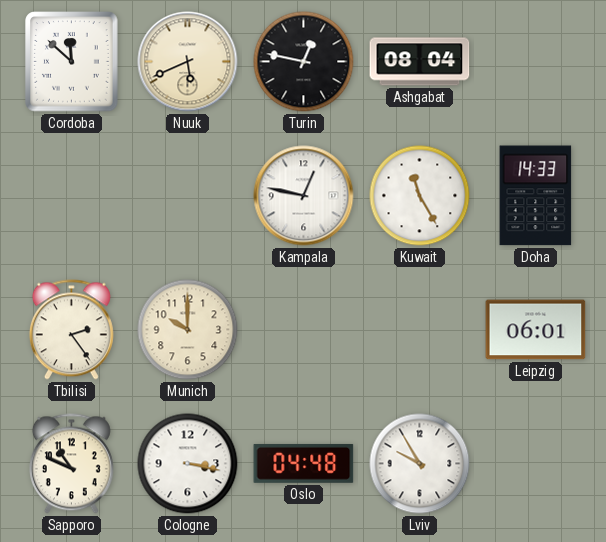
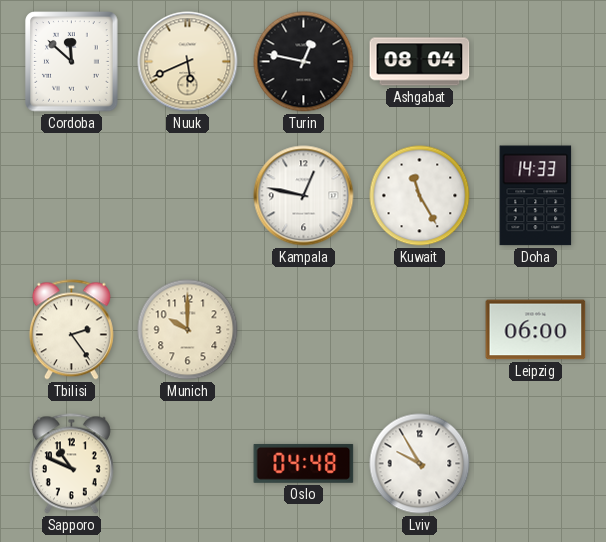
Leipzig: 06:01 -> 06:00
Cologne: 3:17 -> none
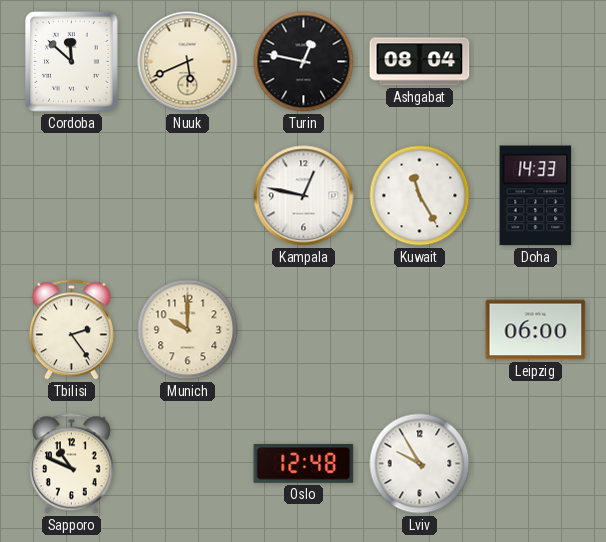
Oslo: 04:48 -> 12:48
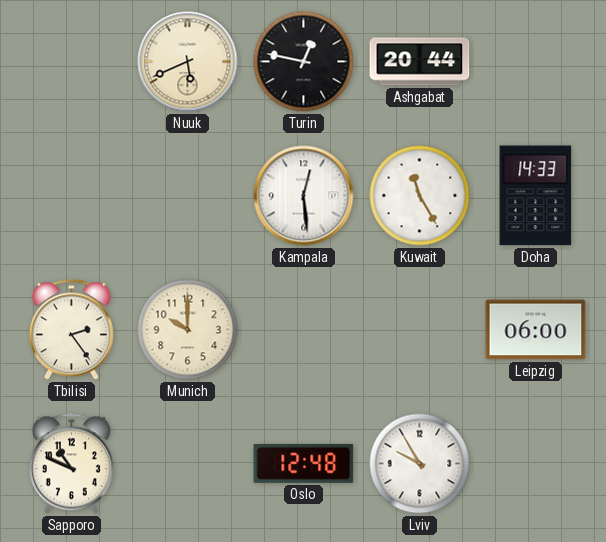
Cordoba: 11:52 -> none
Ashgabat: 08:04 -> 20:44
Kampala: 12:47 -> 12:29
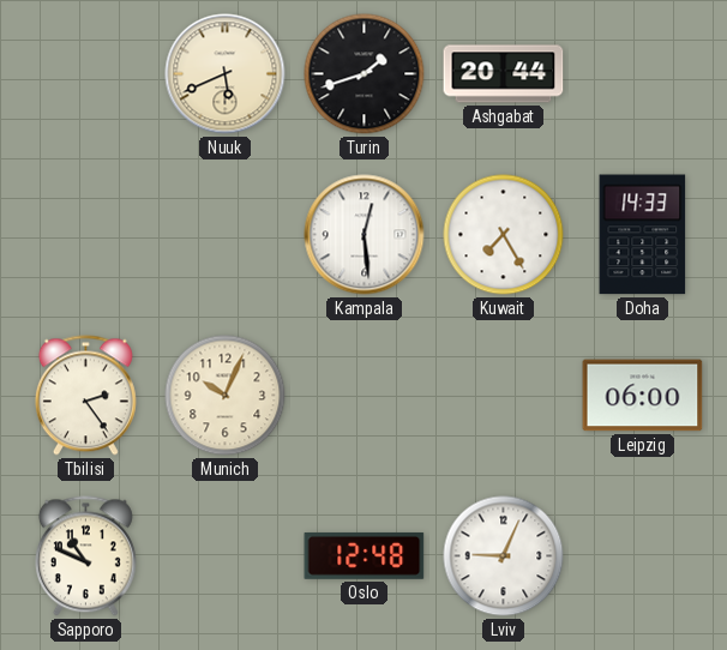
Turin: 12:47 -> 1:42
Kuwait: 11:25 -> 7:25
Munich: 10:00 -> 10:04
Lviv: 9:55 -> 9:04
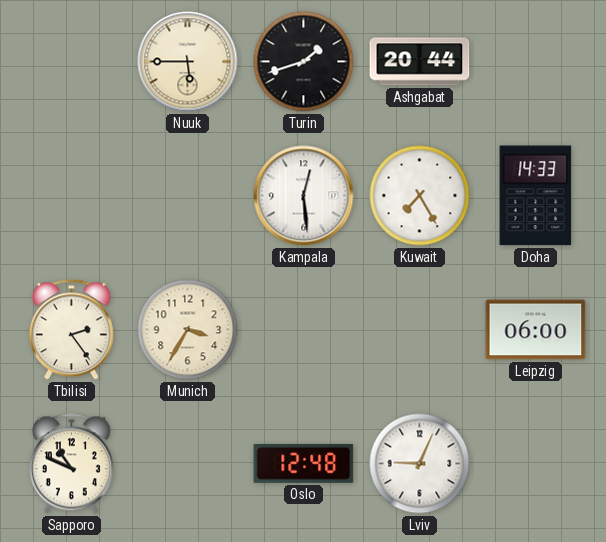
Nuuk: 5:41 -> 5:45
Munich: 10:04 -> 3:35
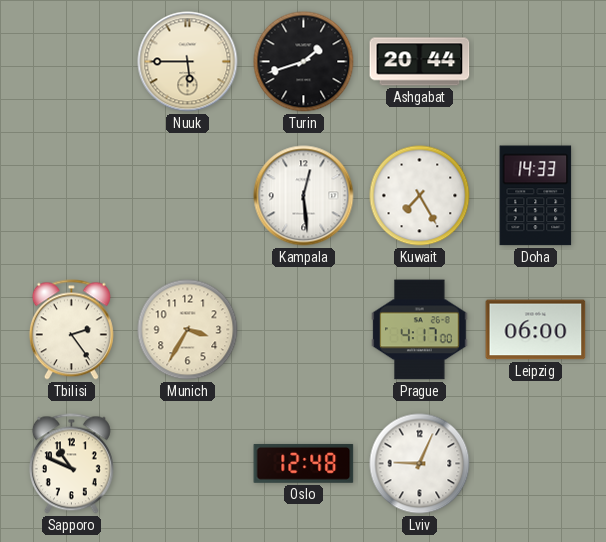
Prague: none -> 4:17
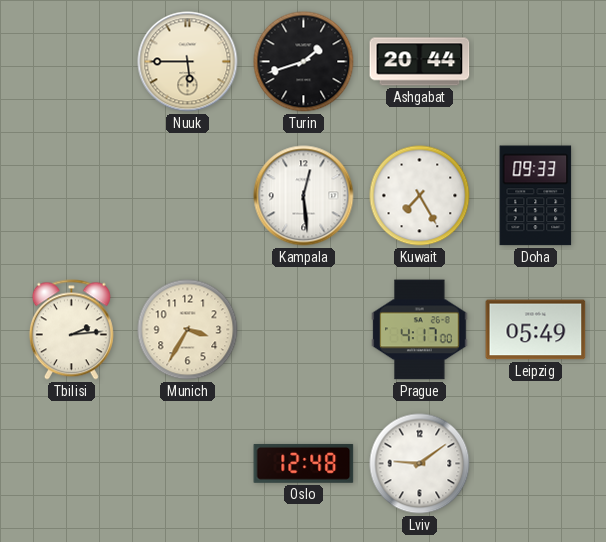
Doha: 14:33 -> 09:33
Tbilisi: 2:24 -> 2:14
Leipzig: 06:00 -> 05:49
Sapporo: 10:49 -> none
Lviv: 9:04 -> 9:09
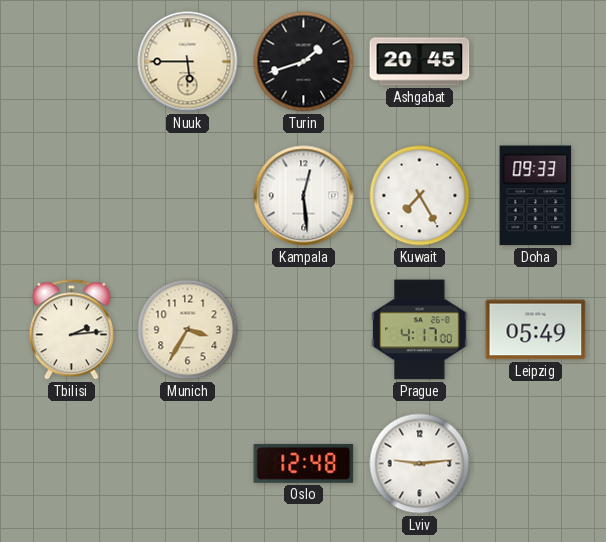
Ashgabat: 20:44 -> 20:45
Lviv: 9:09 -> 9:14
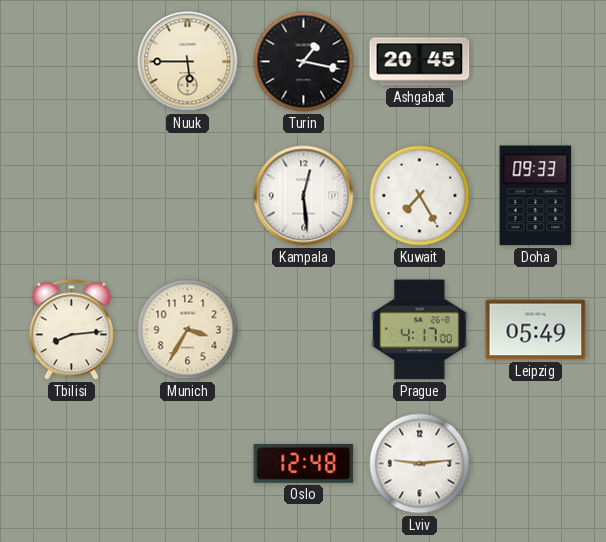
Turin: 1:42 -> 1:17
Tbilisi: 2:14 -> 8:14
